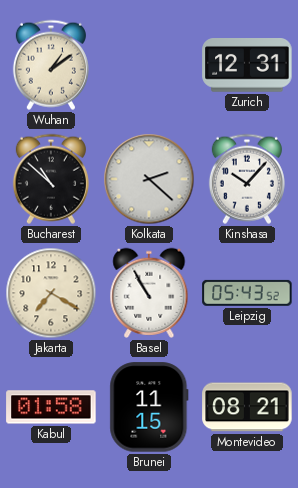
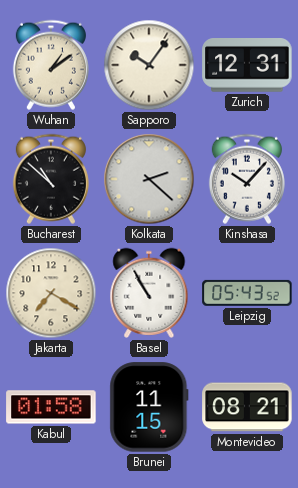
Sapporo: none -> 10:06
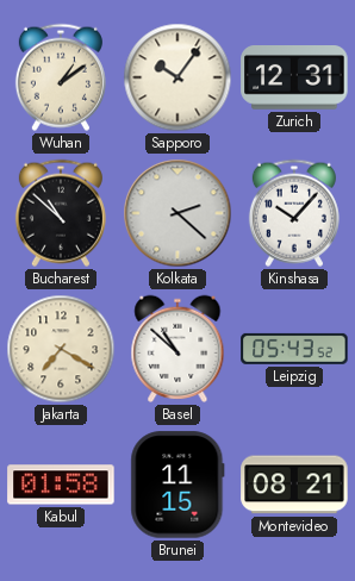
Basel: 10:55 -> 10:52
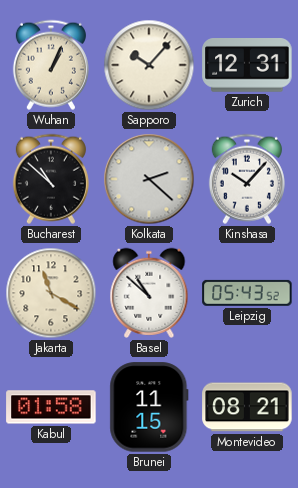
Wuhan: 1:09 -> 1:04
Sapporo: 10:06 -> 10:07
Jakarta: 7:20 -> 11:20
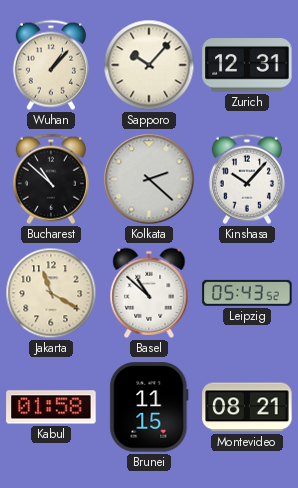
Wuhan: 1:04 -> 1:07
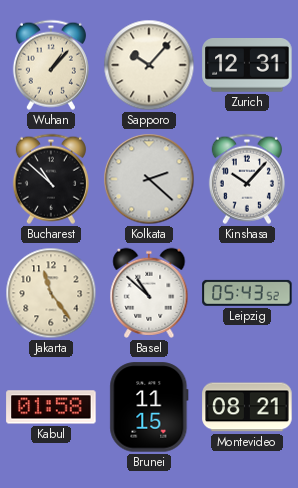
Jakarta: 11:20 -> 11:24
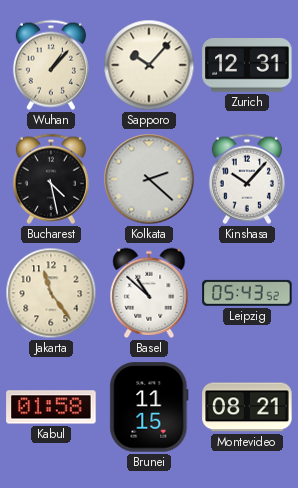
Bucharest: 10:52 -> 4:28
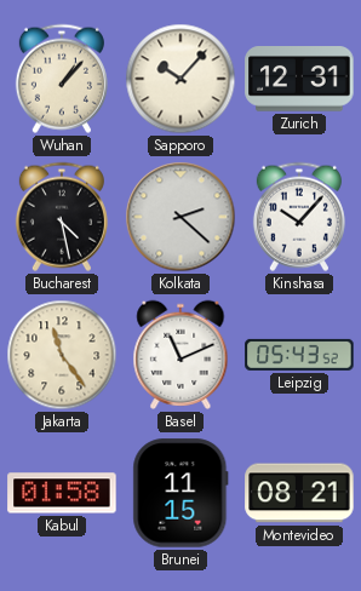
Basel: 10:52 -> 11:11
